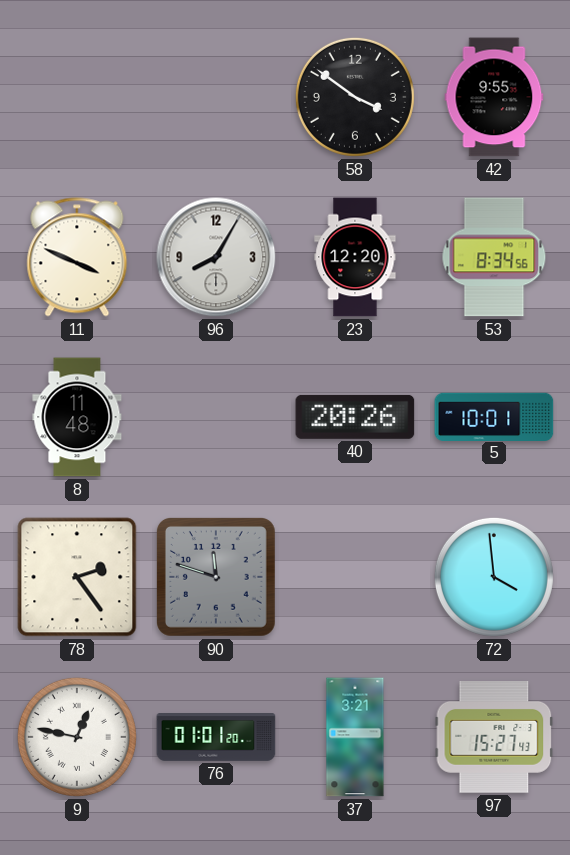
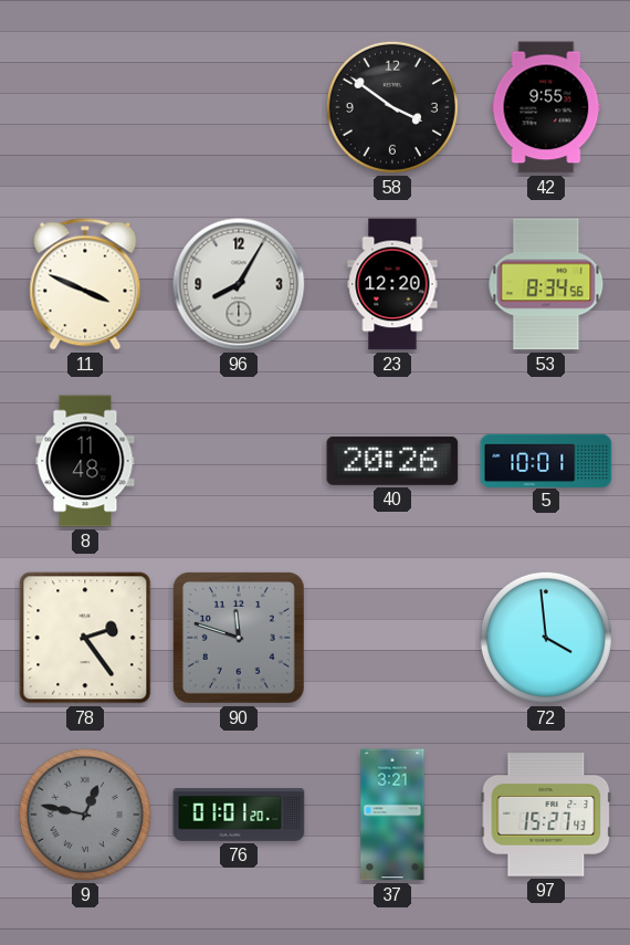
9 dial: white -> grey
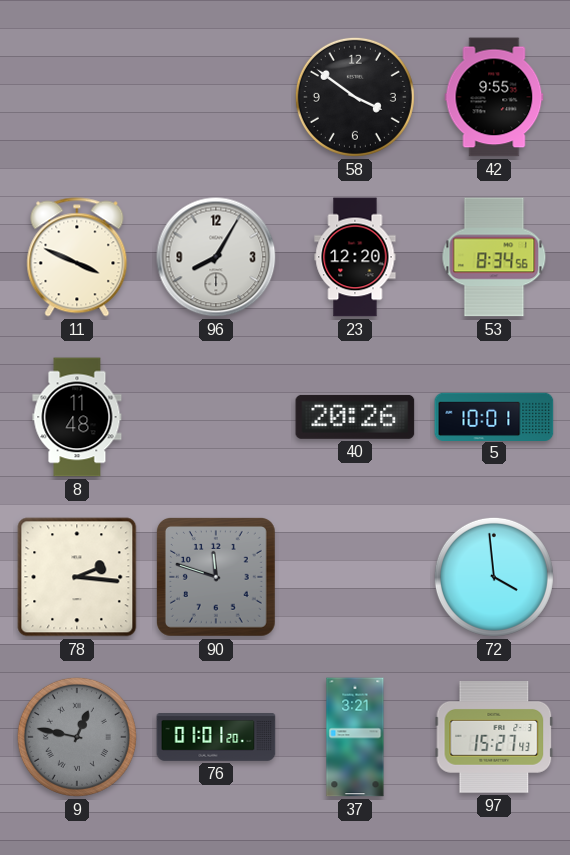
78: 2:24 -> 2:16
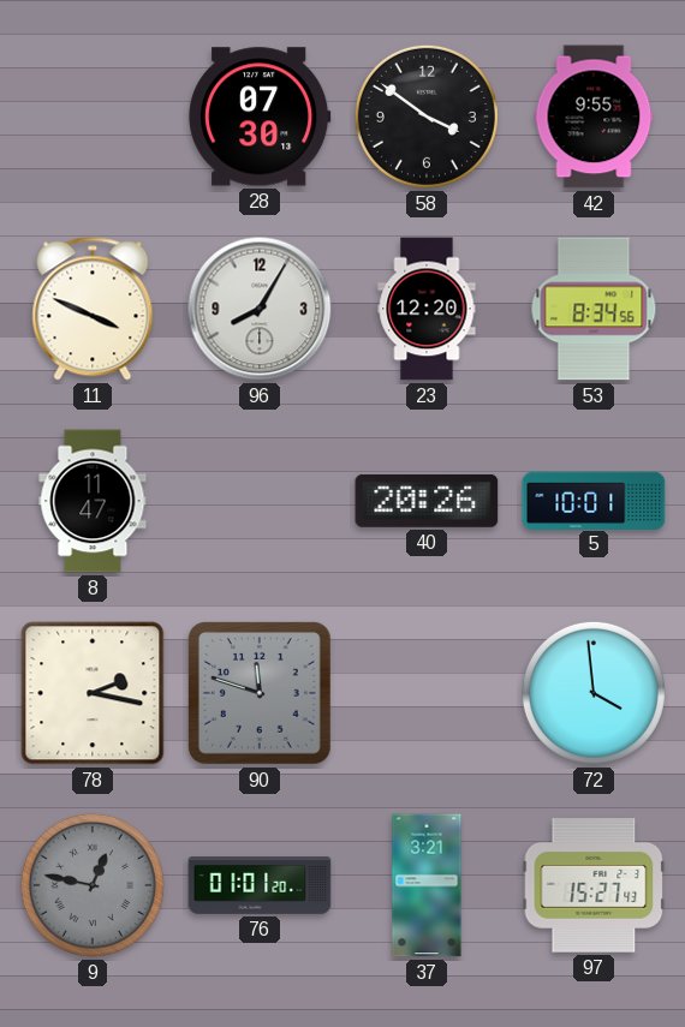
28: none -> 07:30
8: 11:48 -> 11:47
78: 2:16 -> 2:17
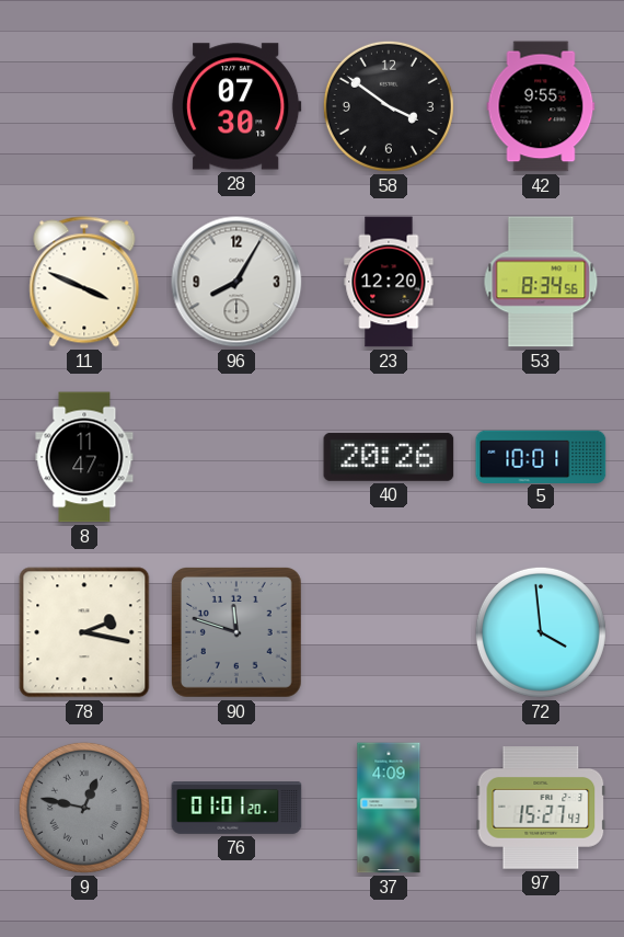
37: 3:21 -> 4:09
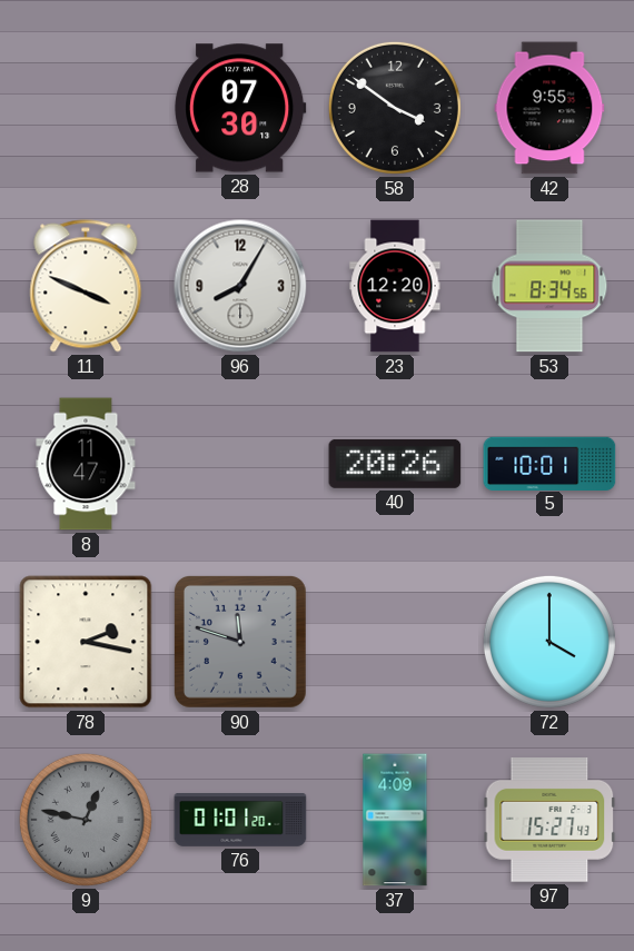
72: 3:59 -> 4:00
